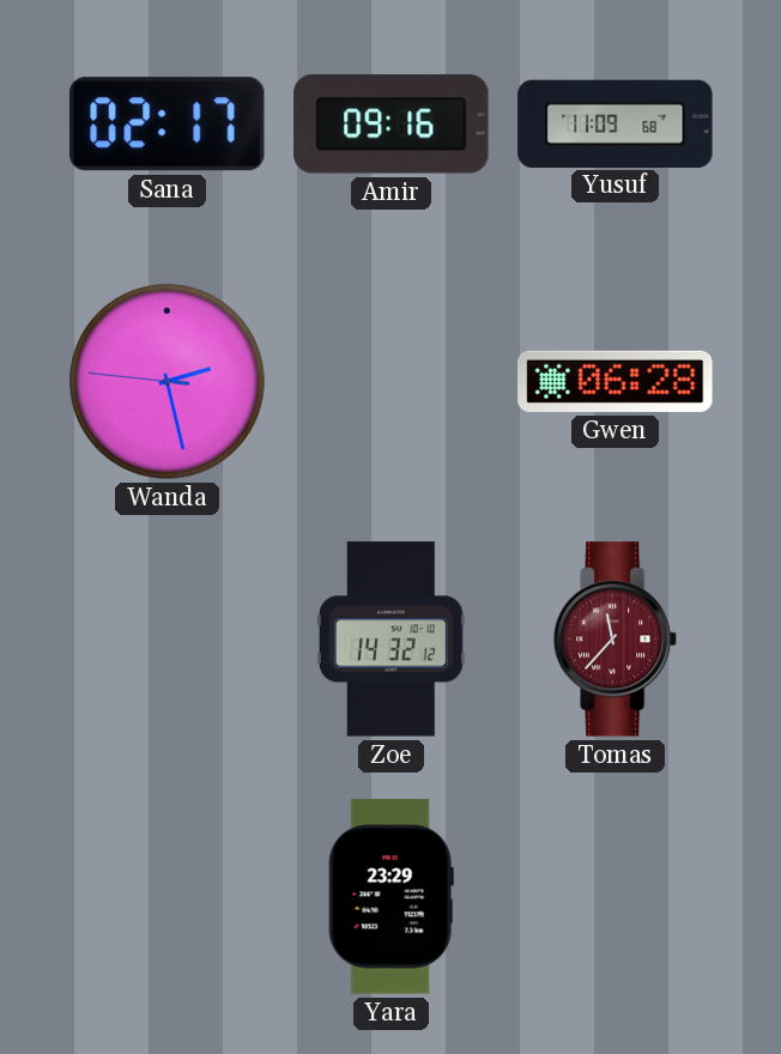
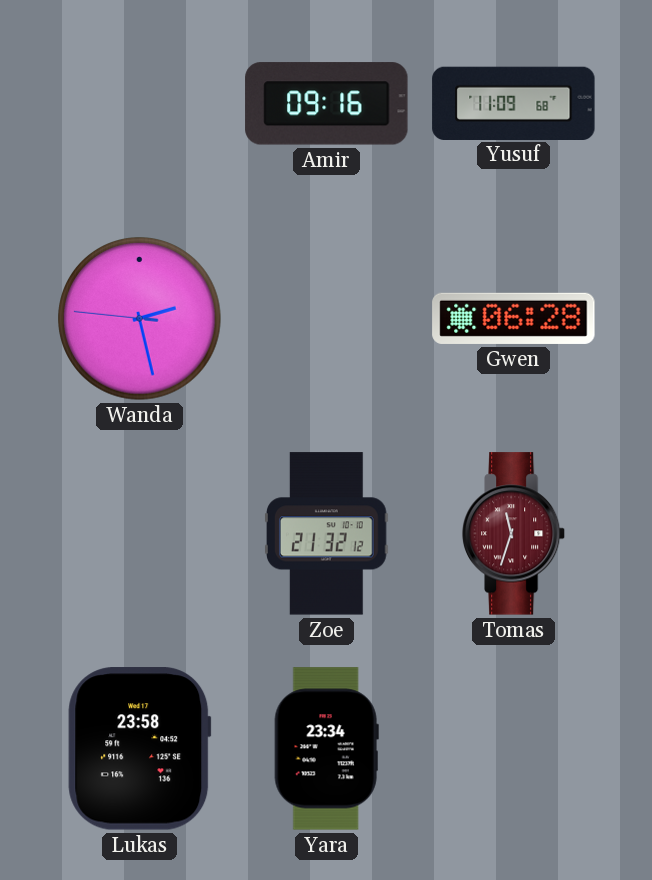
Sana: 02:17 -> none
Zoe: 14:32 -> 21:32
Tomas: 11:37 -> 11:33
Lukas: none -> 23:58
Yara: 23:29 -> 23:34
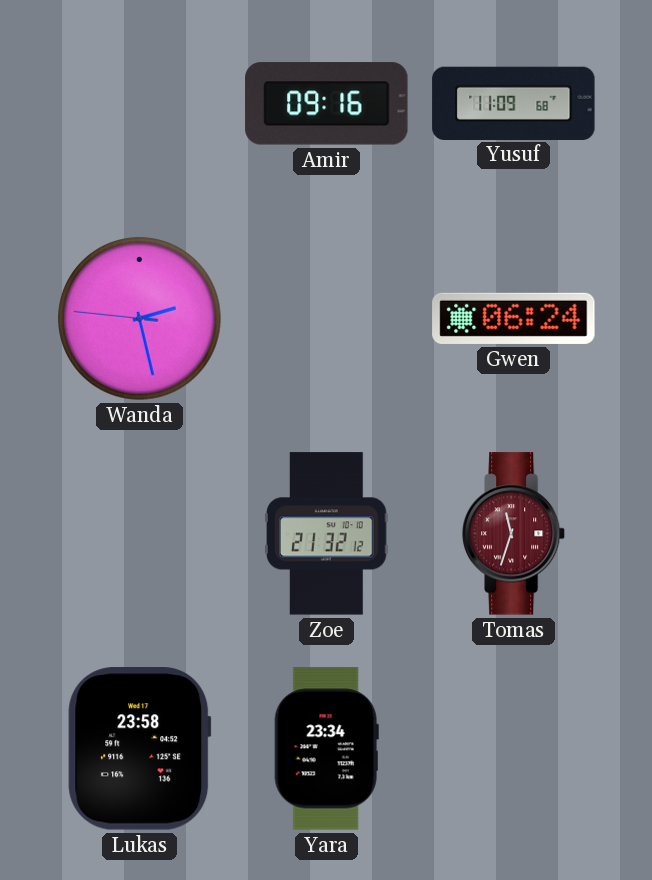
Gwen: 06:28 -> 06:24
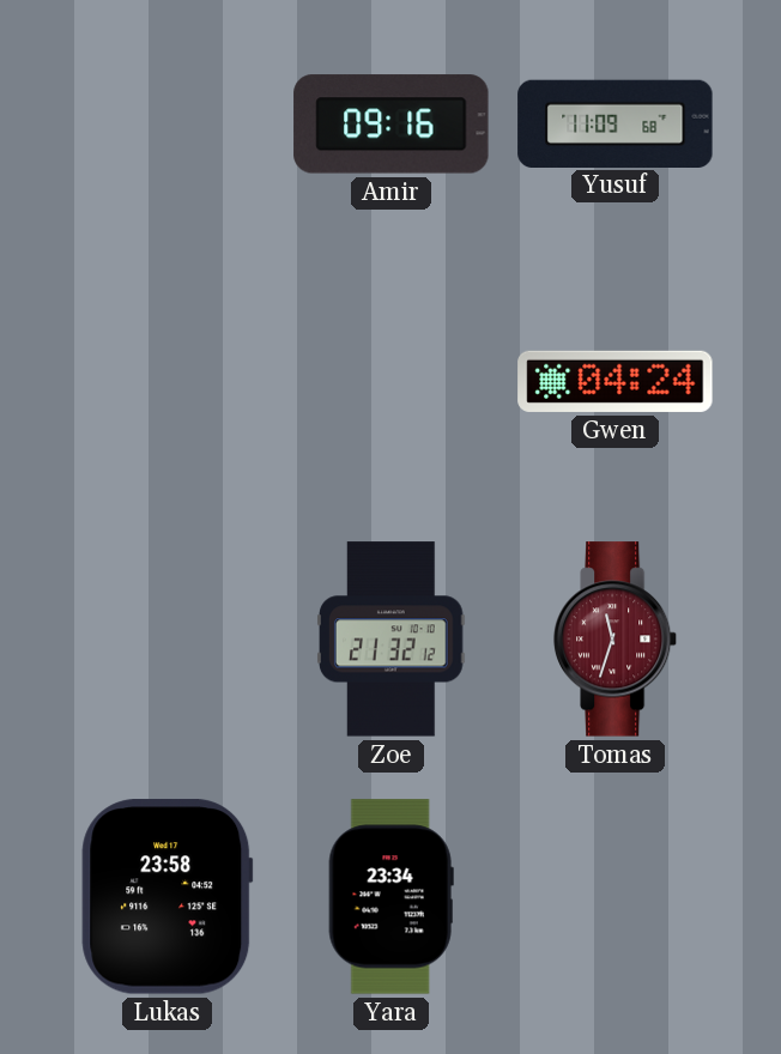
Wanda: 2:27 -> none
Gwen: 06:24 -> 04:24
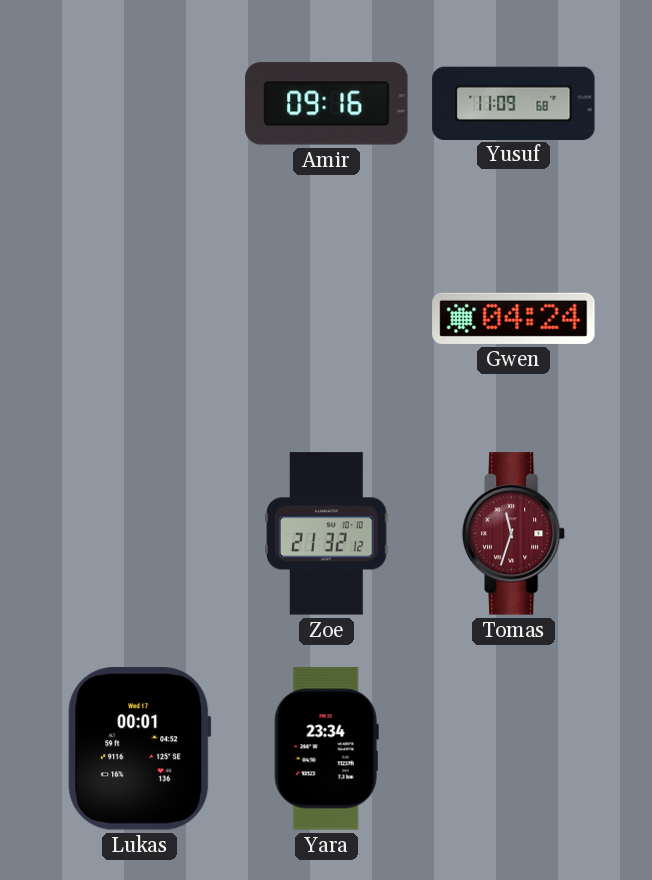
Lukas: 23:58 -> 00:01
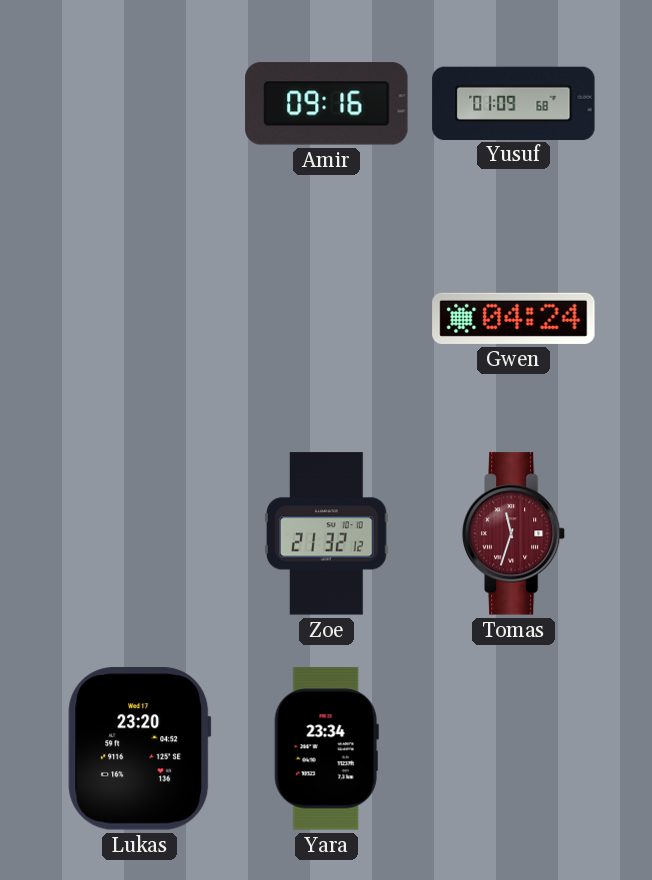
Yusuf: 11:09 -> 01:09
Lukas: 00:01 -> 23:20
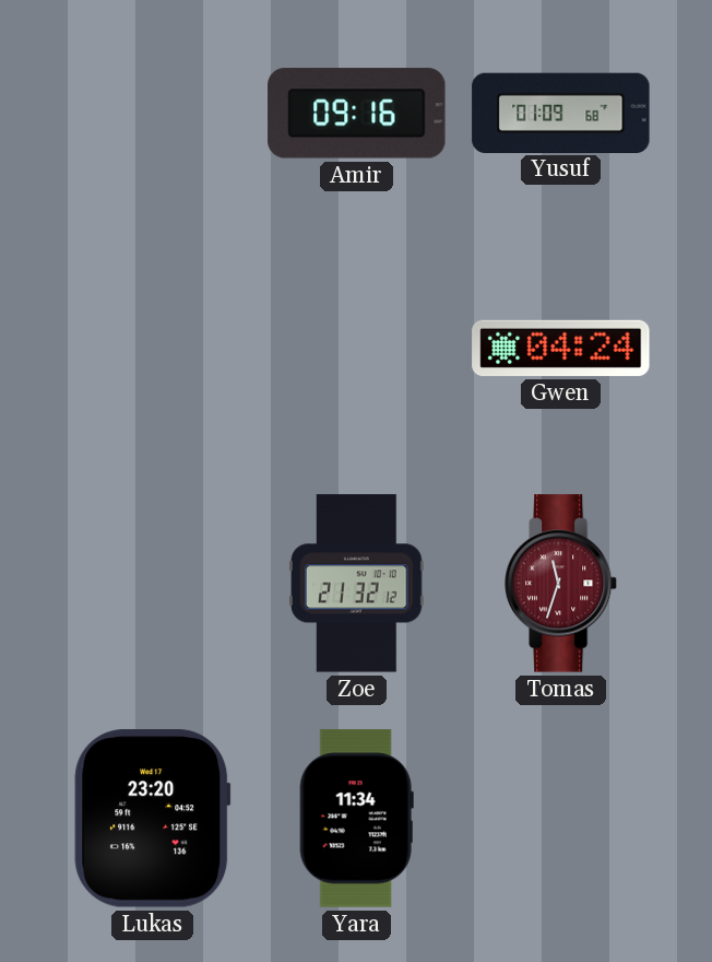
Yara: 23:34 -> 11:34
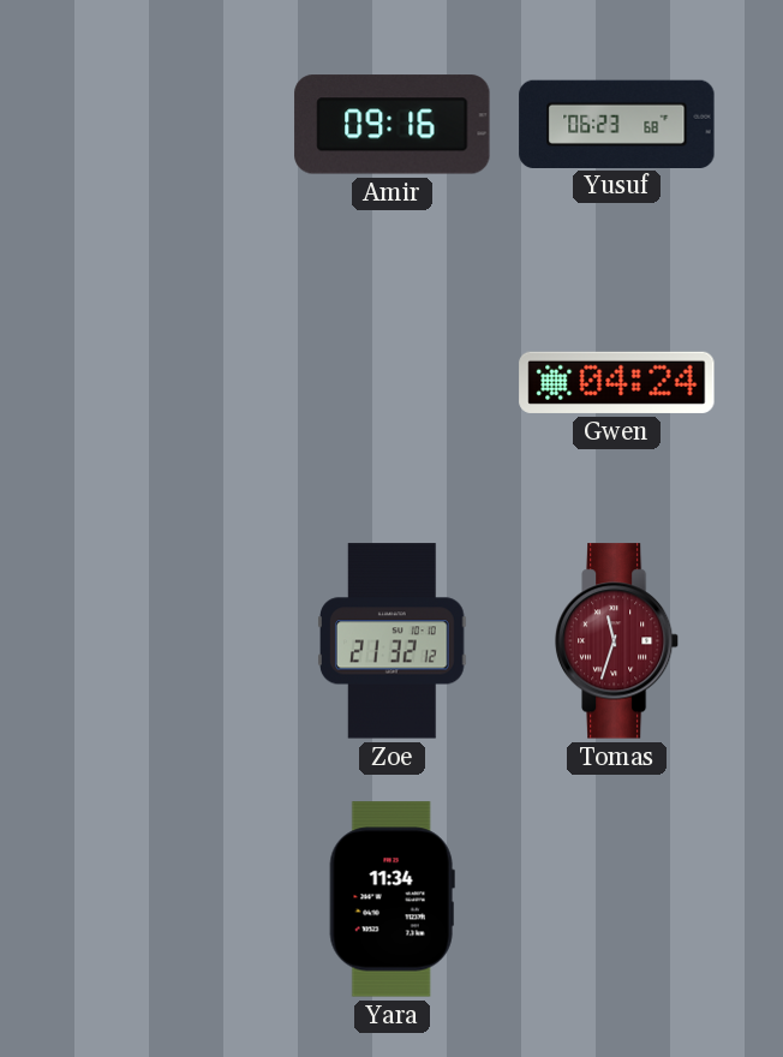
Yusuf: 01:09 -> 06:23
Lukas: 23:20 -> none
